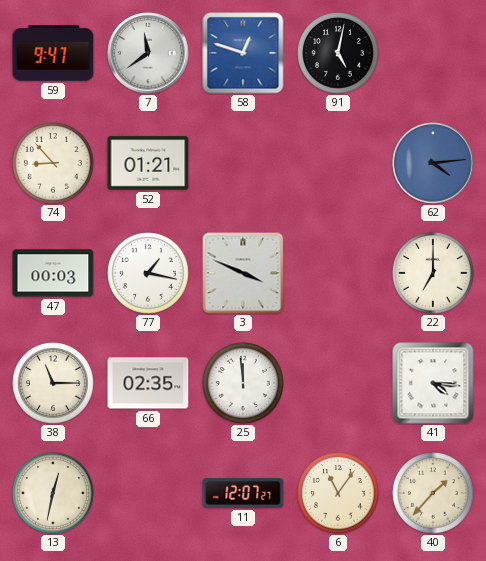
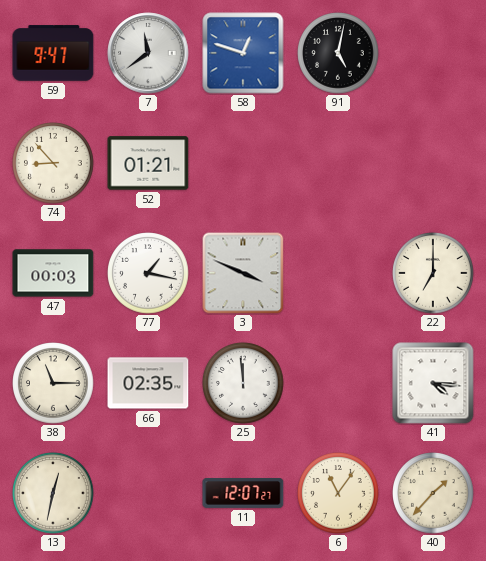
62: 4:14 -> none
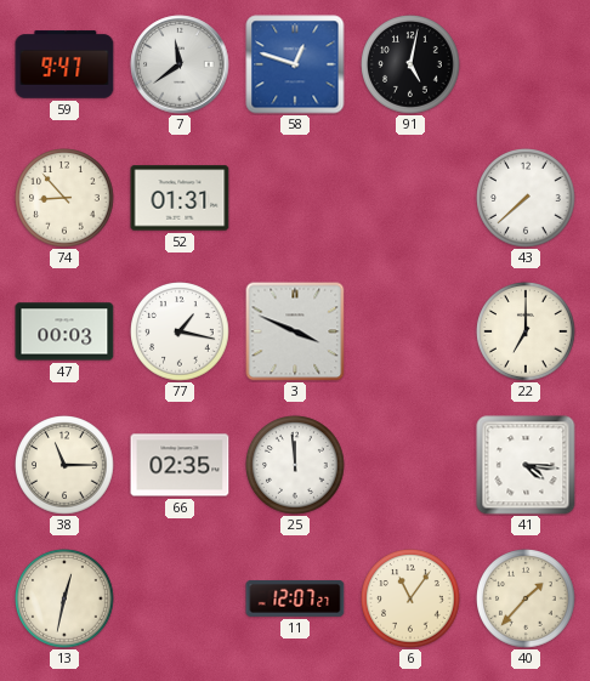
52: 01:21 -> 01:31
43: none -> 7:38
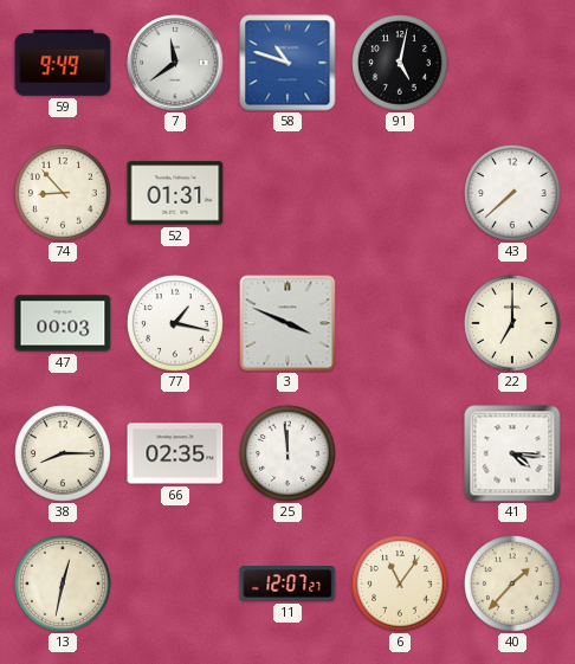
59: 9:47 -> 9:49
58: 12:48 -> 10:48
38: 11:15 -> 8:15
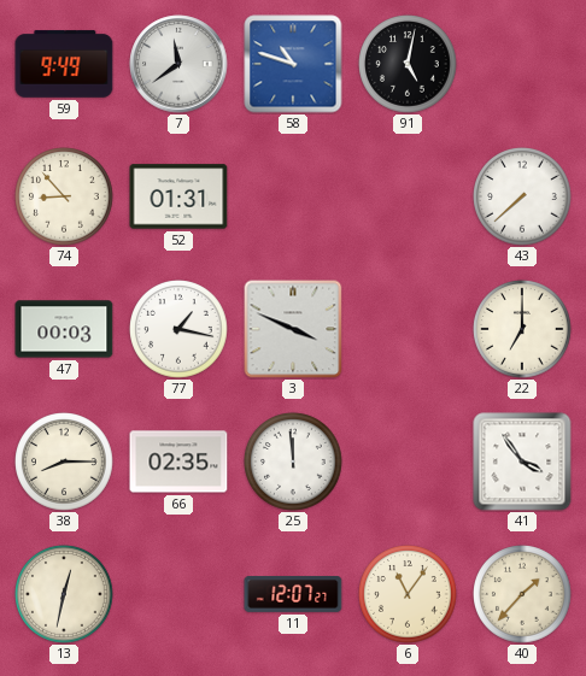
41: 4:16 -> 3:54
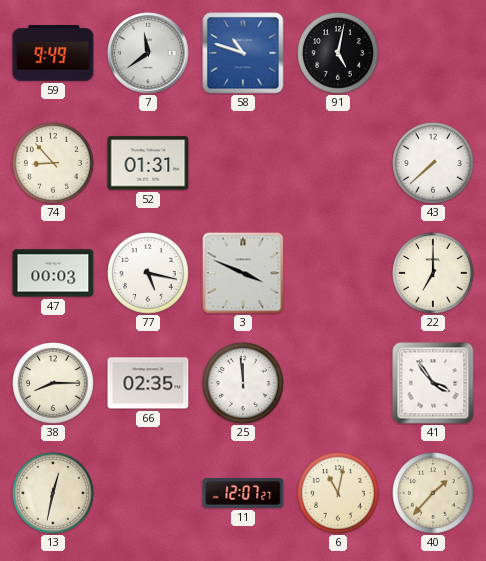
77: 1:17 -> 5:17
6: 11:06 -> 11:02
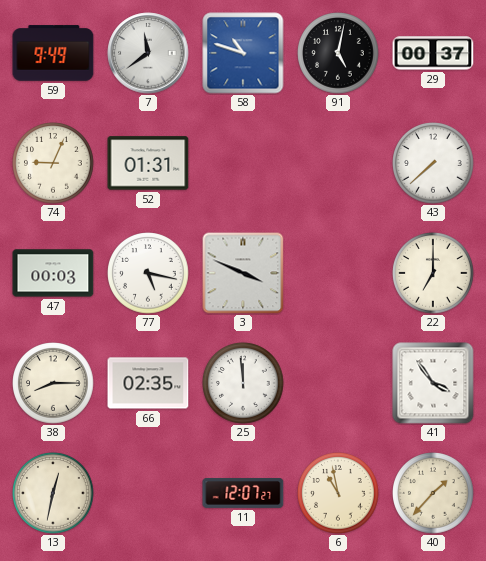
29: none -> 00:37
74: 8:53 -> 9:04
6: 11:02 -> 10:58
